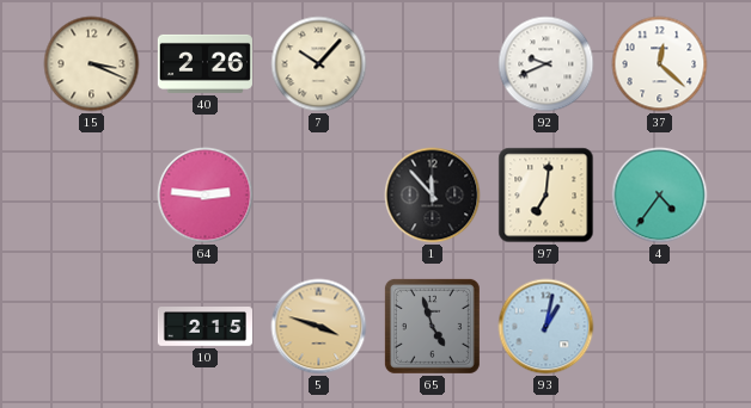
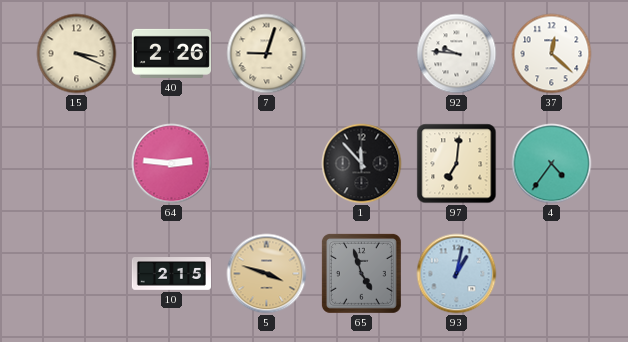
7: 10:07 -> 9:03
92: 9:41 -> 9:46
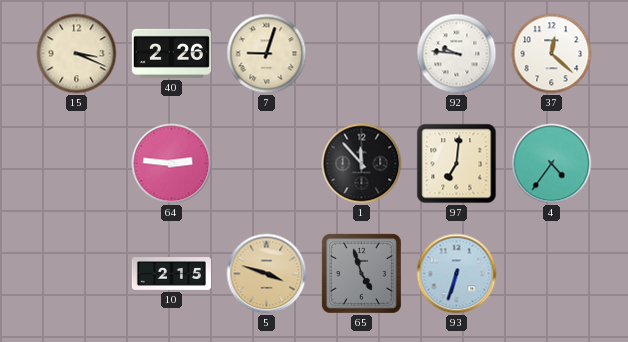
93: 1:02 -> 6:33
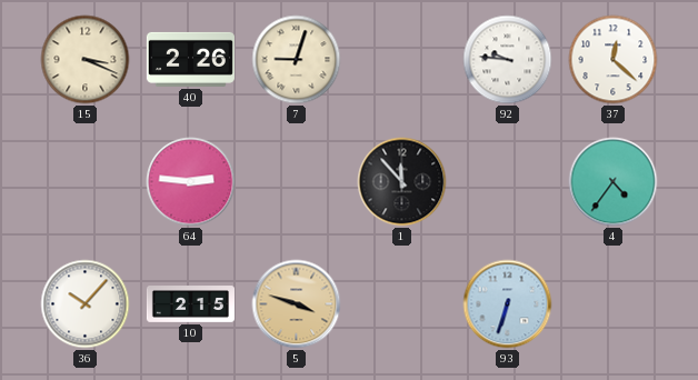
97: 7:01 -> none
36: none -> 10:07
65: 4:57 -> none
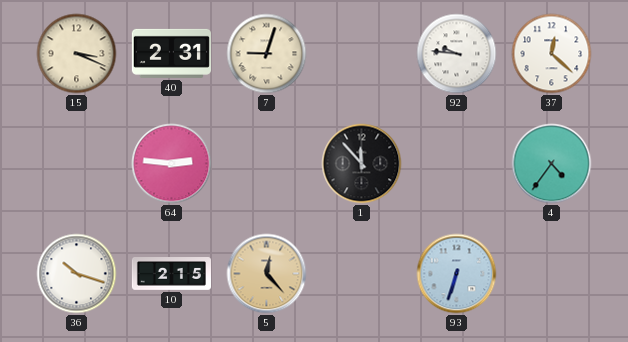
40: 2:26 -> 2:31
36: 10:07 -> 10:18
5: 3:48 -> 12:23
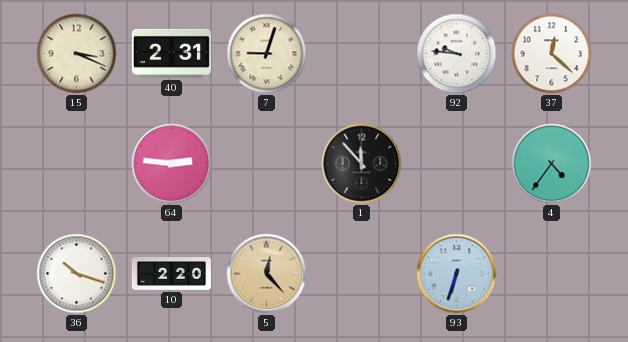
10: 2:15 -> 2:20
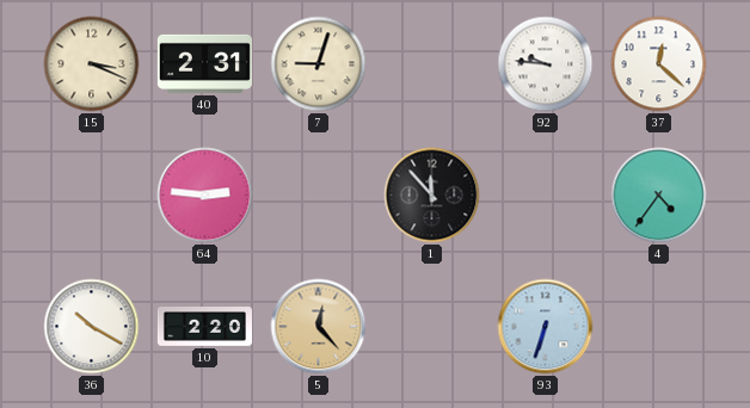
36: 10:18 -> 10:20
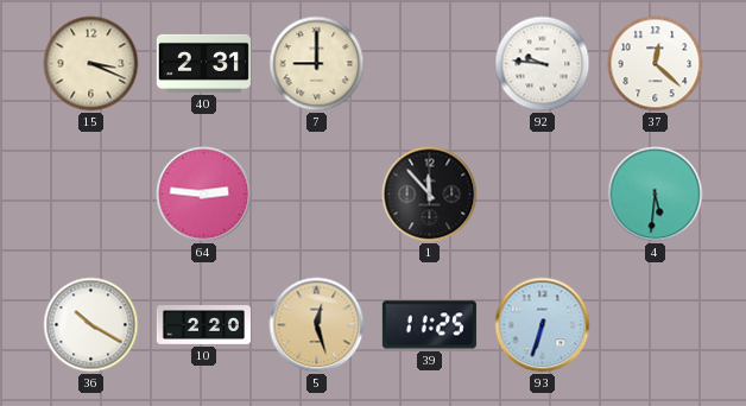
7: 9:03 -> 9:00
4: 4:36 -> 5:31
5: 12:23 -> 12:27
39: none -> 11:25
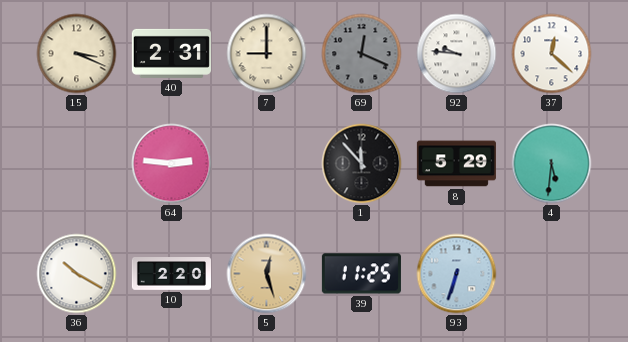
69: none -> 12:19
8: none -> 5:29
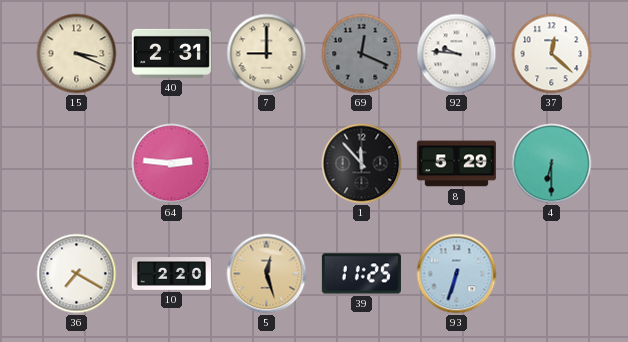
4: 5:31 -> 6:30
36: 10:20 -> 7:20
